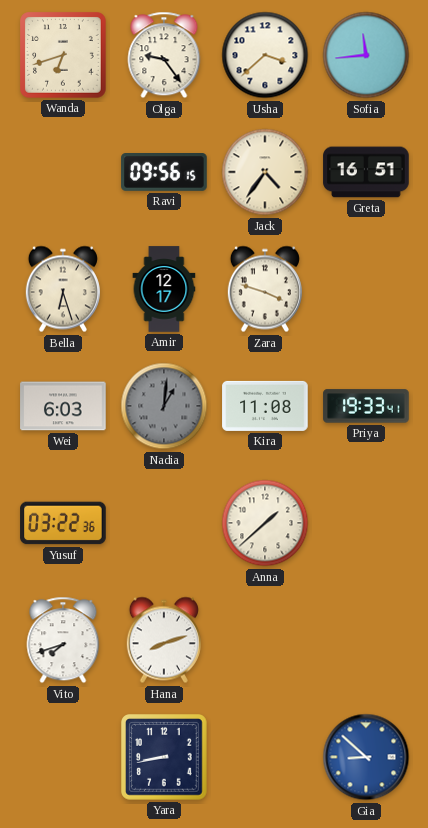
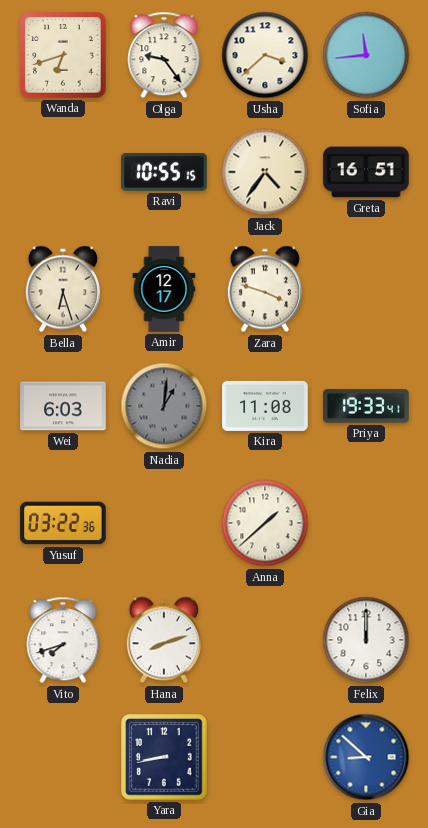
Ravi: 09:56 -> 10:55
Felix: none -> 12:00
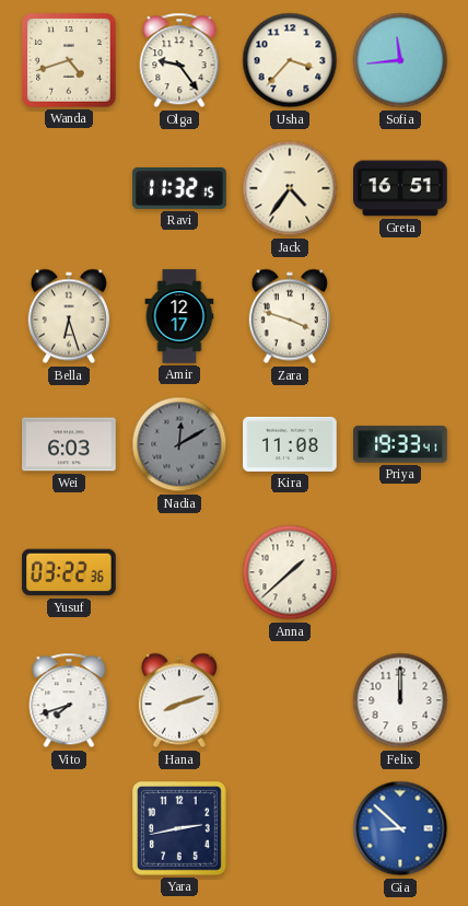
Wanda: 6:42 -> 4:42
Usha: 3:38 -> 3:37
Ravi: 10:55 -> 11:32
Nadia: 1:01 -> 12:10
Yara: 8:43 -> 2:43
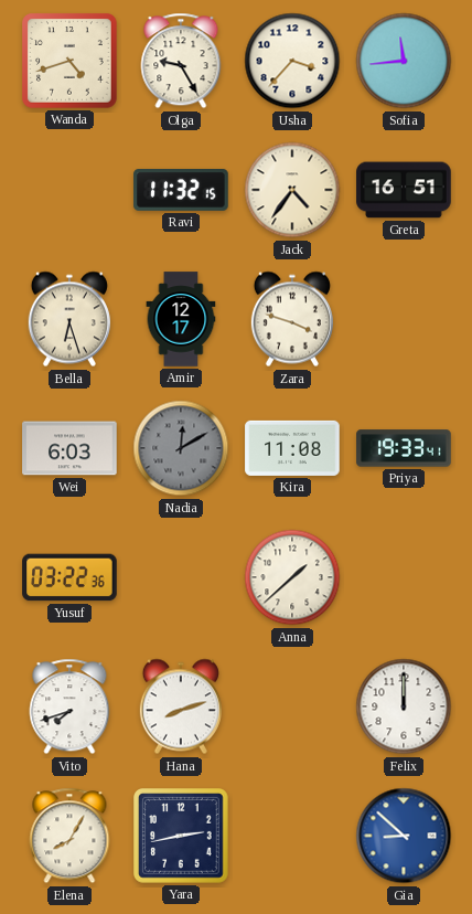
Olga: 9:24 -> 9:25
Elena: none -> 8:05
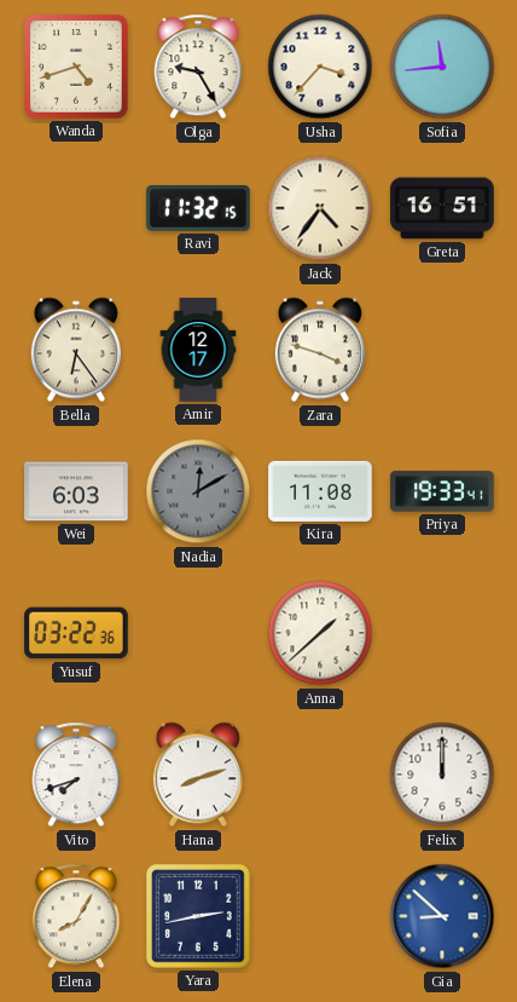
Bella: 6:27 -> 6:24
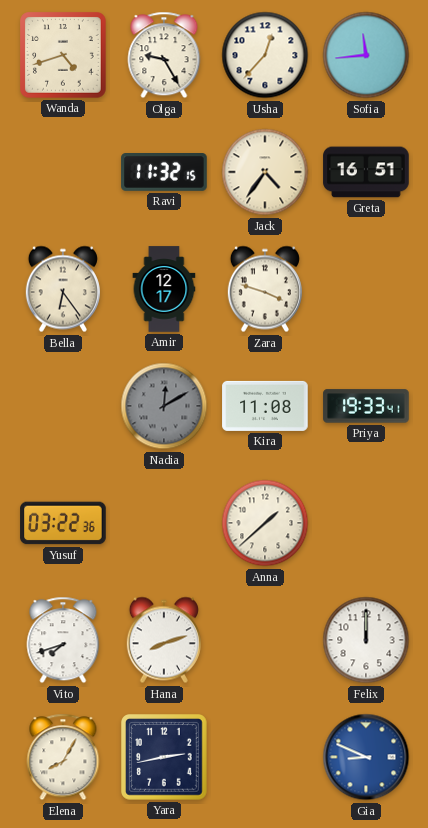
Usha: 3:37 -> 12:37
Wei: 6:03 -> none
Gia: 8:52 -> 8:49
